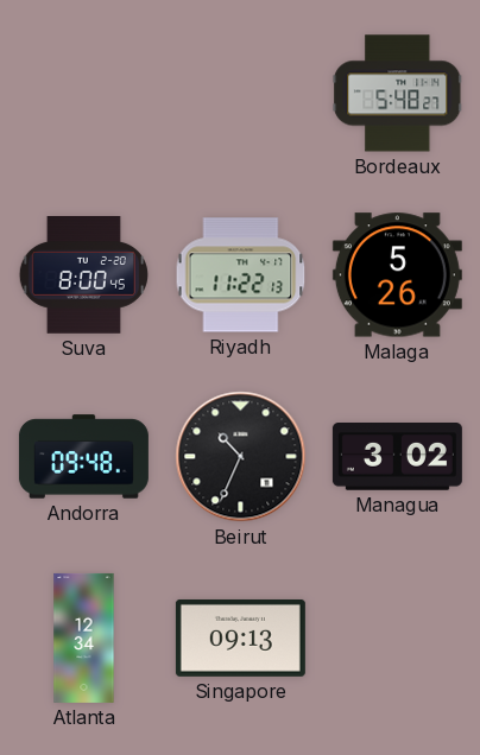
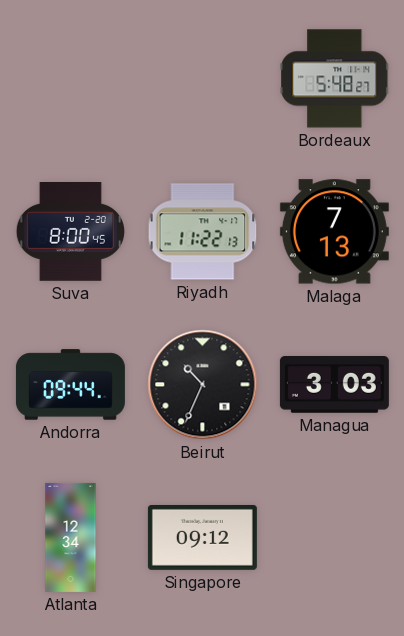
Malaga: 5:26 -> 7:13
Andorra: 09:48 -> 09:44
Managua: 3:02 -> 3:03
Singapore: 09:13 -> 09:12
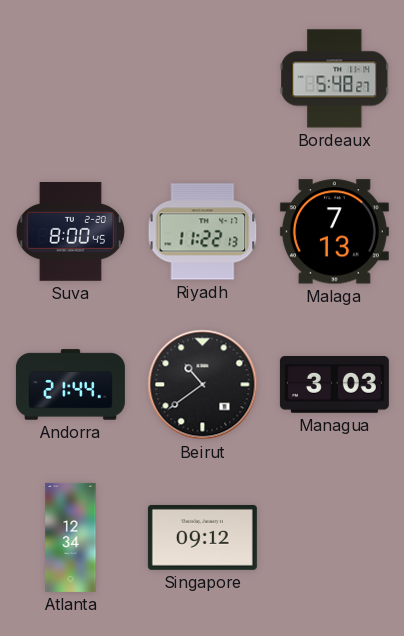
Andorra: 09:44 -> 21:44
Beirut: 10:34 -> 10:39
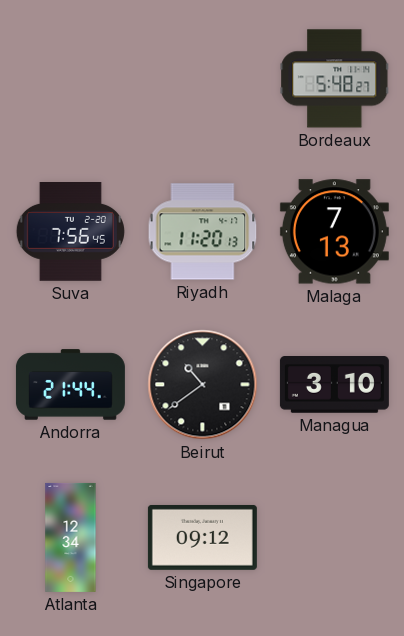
Suva: 8:00 -> 7:56
Riyadh: 11:22 -> 11:20
Managua: 3:03 -> 3:10
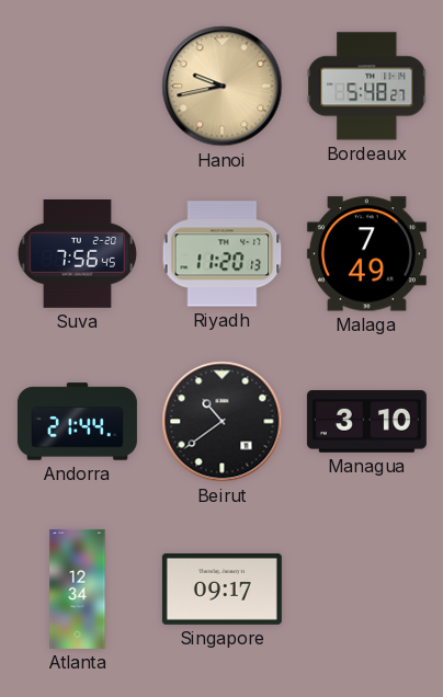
Hanoi: none -> 9:43
Malaga: 7:13 -> 7:49
Singapore: 09:12 -> 09:17
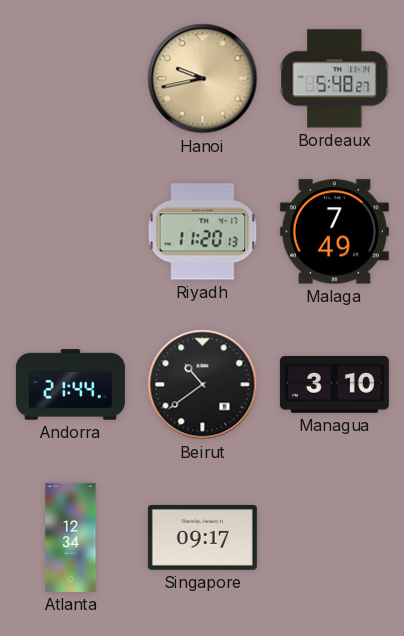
Suva: 7:56 -> none
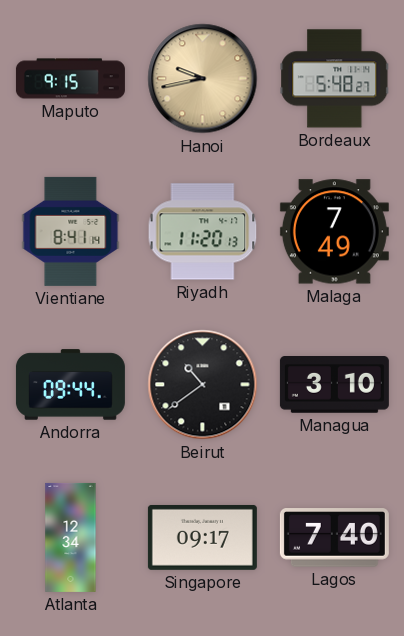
Maputo: none -> 9:15
Vientiane: none -> 8:41
Andorra: 21:44 -> 09:44
Lagos: none -> 7:40
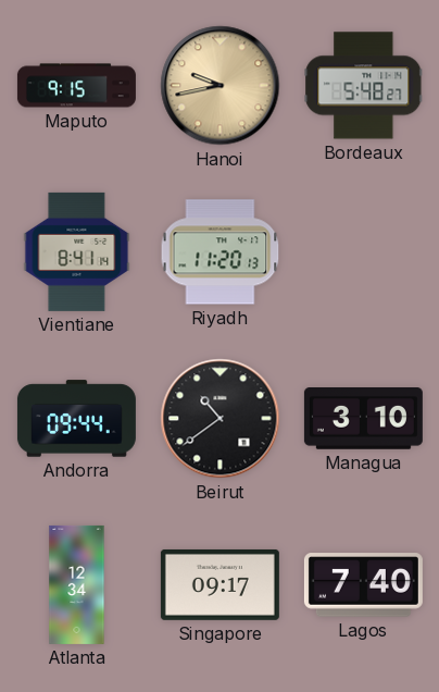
Malaga: 7:49 -> none
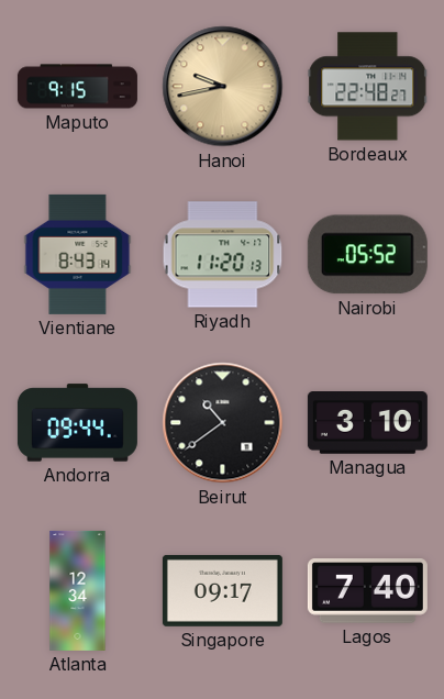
Bordeaux: 5:48 -> 22:48
Vientiane: 8:41 -> 8:43
Nairobi: none -> 05:52
